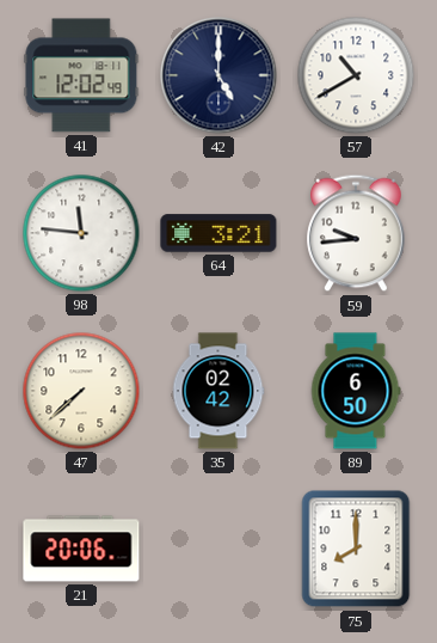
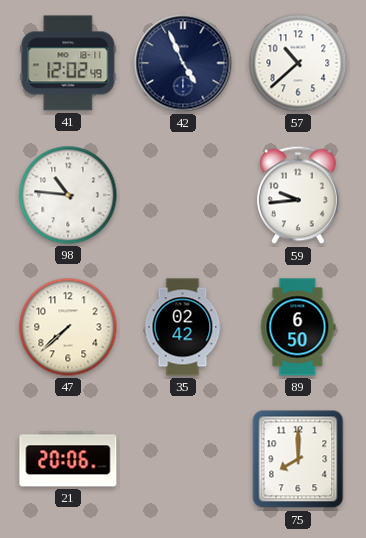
42: 5:00 -> 4:56
57: 10:40 -> 10:38
98: 11:46 -> 10:46
64: 3:21 -> none
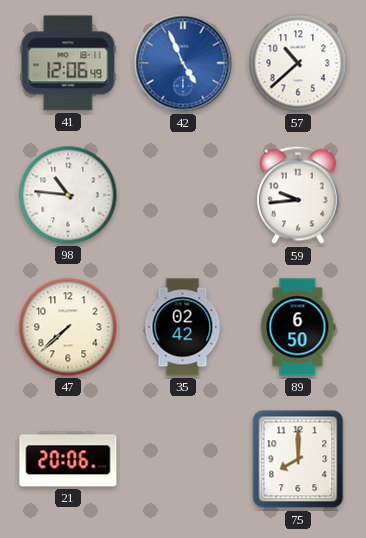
41: 12:02 -> 12:06
42 dial: navy -> blue
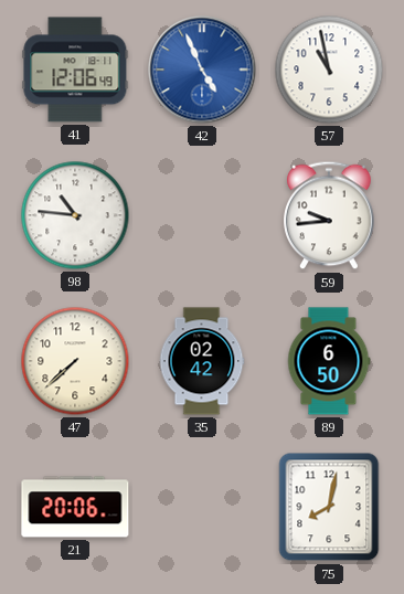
57: 10:38 -> 10:58
75: 8:00 -> 8:02
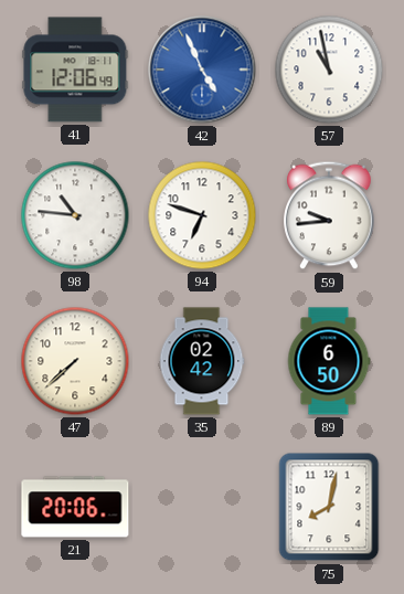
94: none -> 6:48
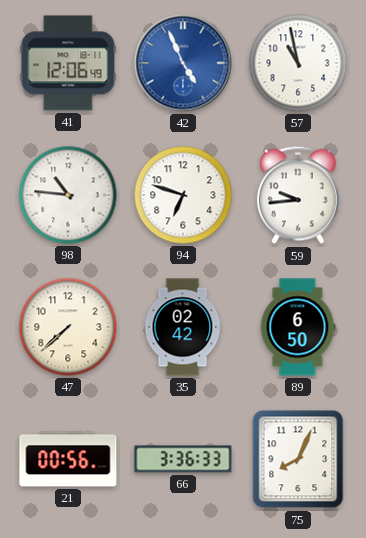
21: 20:06 -> 00:56
66: none -> 3:36
75: 8:02 -> 8:04
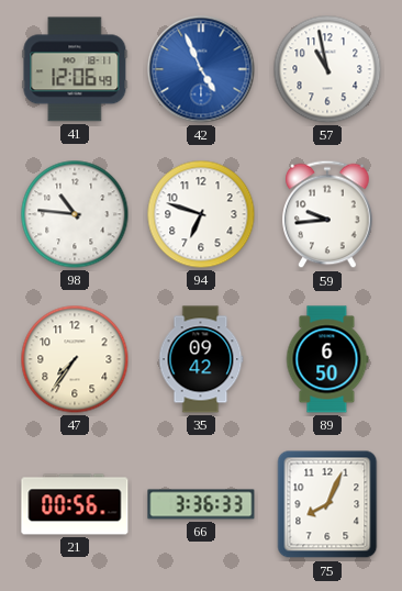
47: 7:38 -> 7:36
35: 02:42 -> 09:42
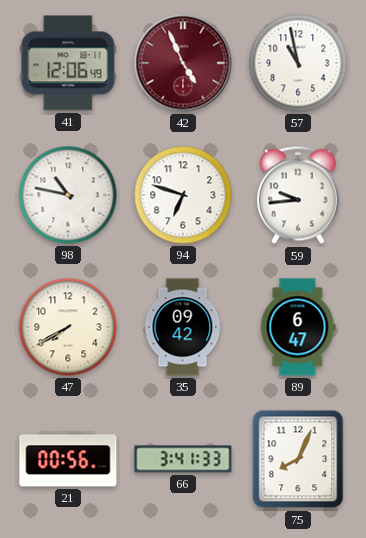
42 dial: blue -> burgundy
98: 10:46 -> 10:47
47: 7:36 -> 7:40
89: 6:50 -> 6:47
66: 3:36 -> 3:41
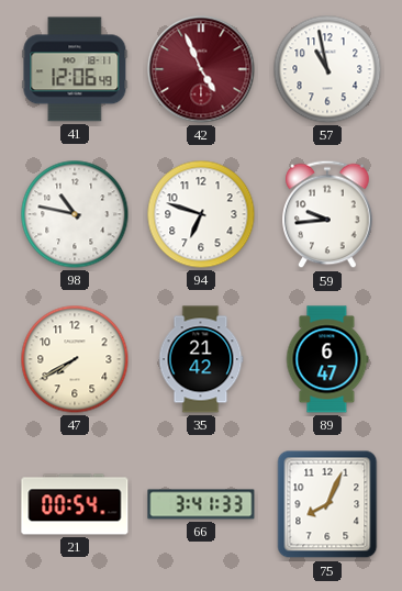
35: 09:42 -> 21:42
21: 00:56 -> 00:54
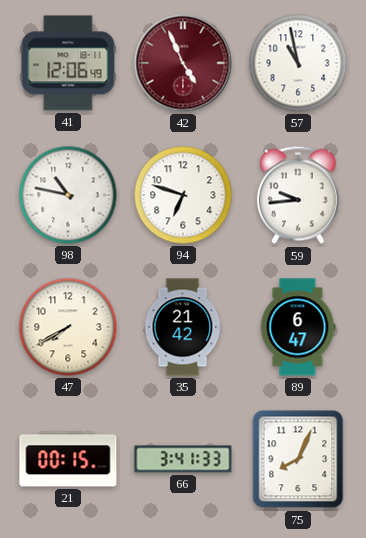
21: 00:54 -> 00:15
